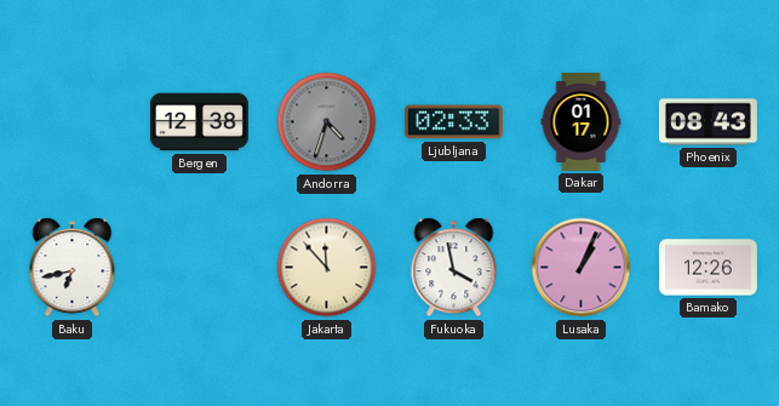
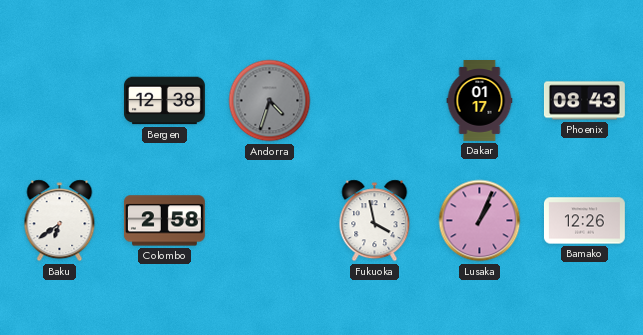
Ljubljana: 02:33 -> none
Baku: 6:43 -> 6:39
Colombo: none -> 2:58
Jakarta: 11:53 -> none
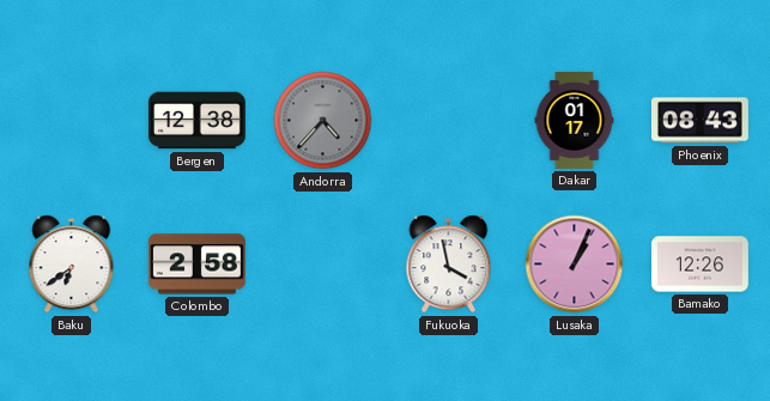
Andorra: 4:33 -> 4:37
